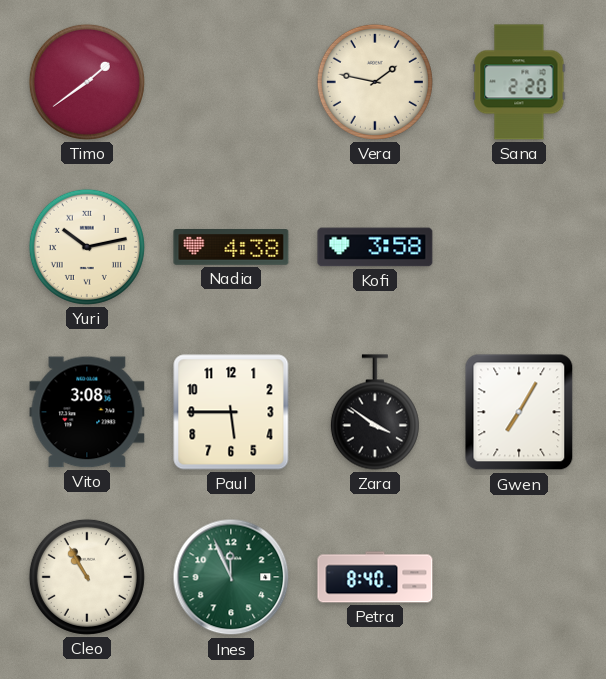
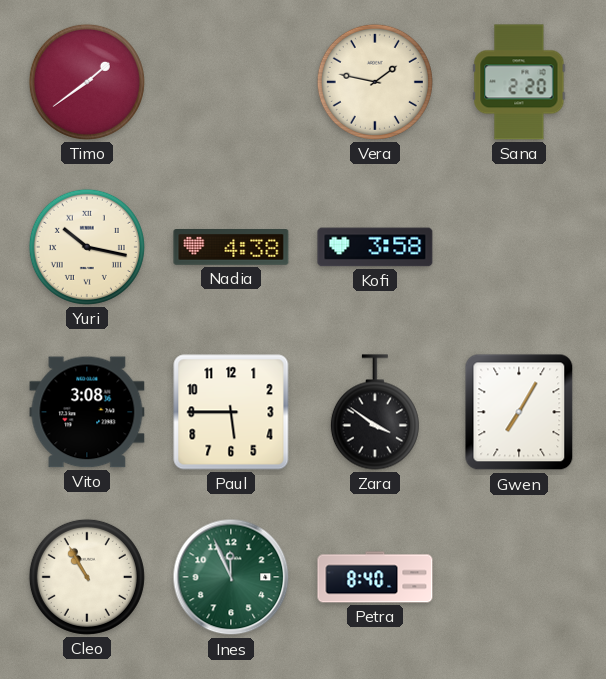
Yuri: 10:13 -> 10:17
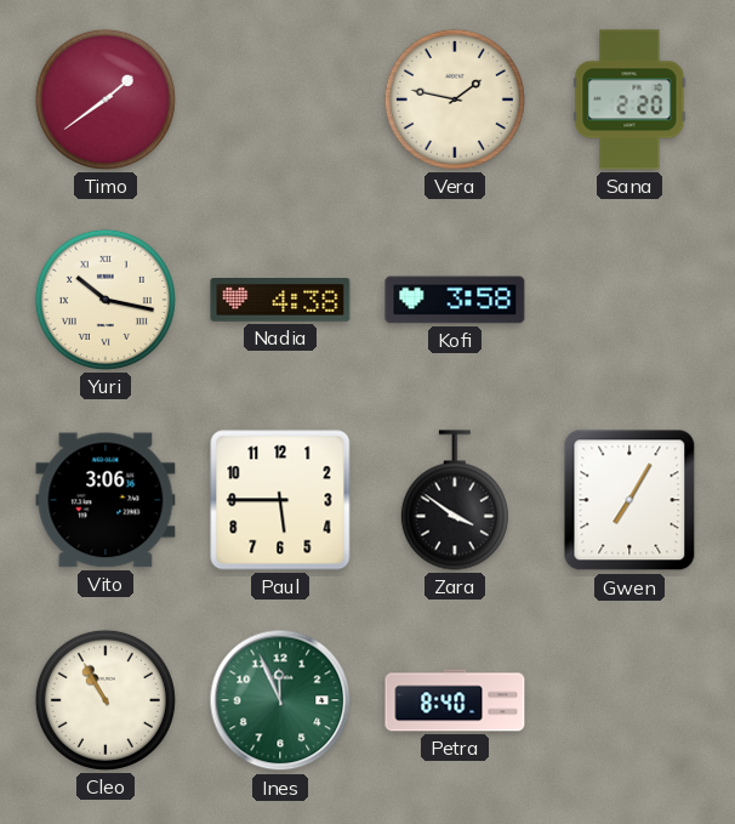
Vito: 3:08 -> 3:06
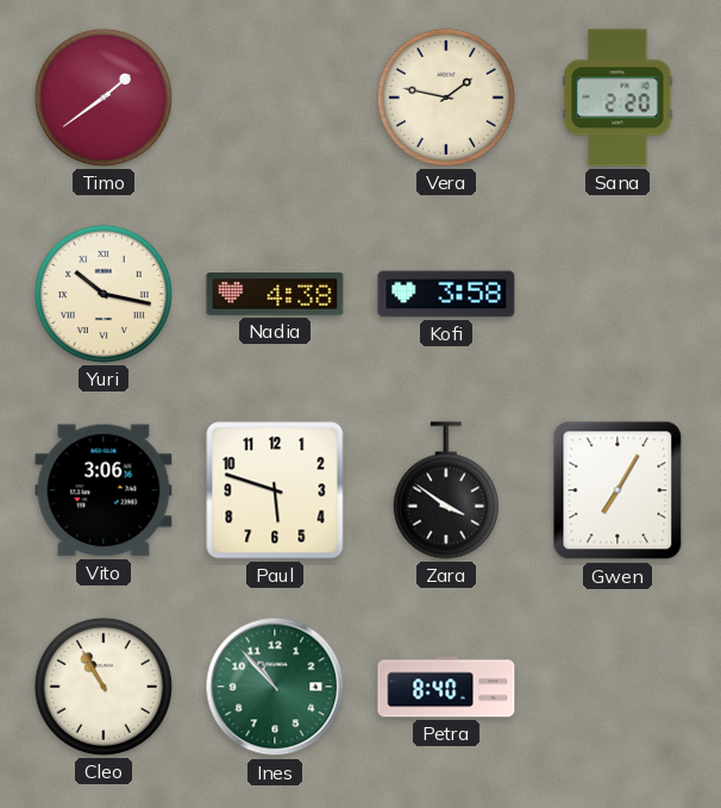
Paul: 5:45 -> 5:48
Ines: 11:56 -> 10:53
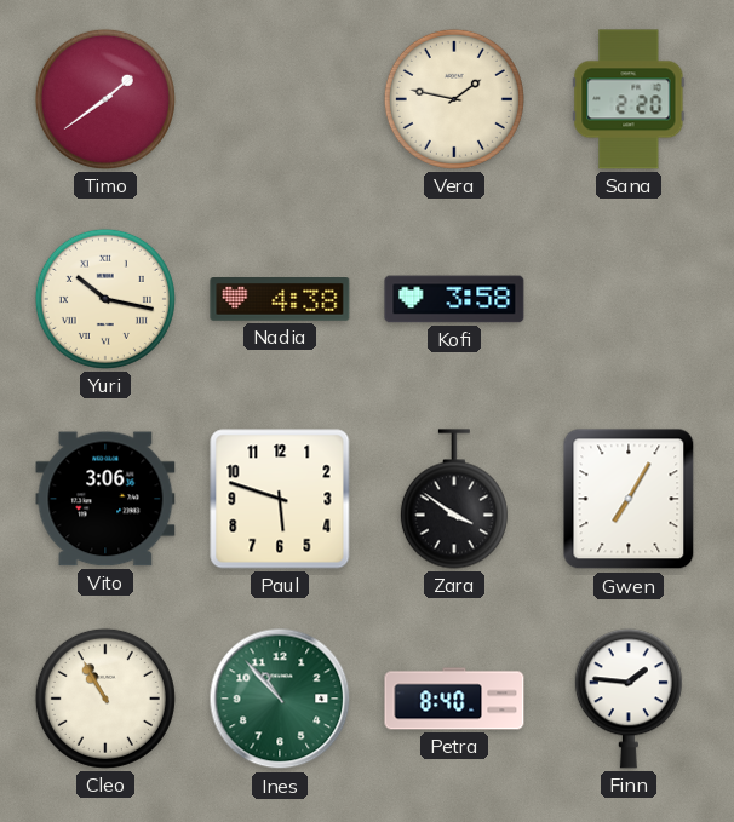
Finn: none -> 1:46
